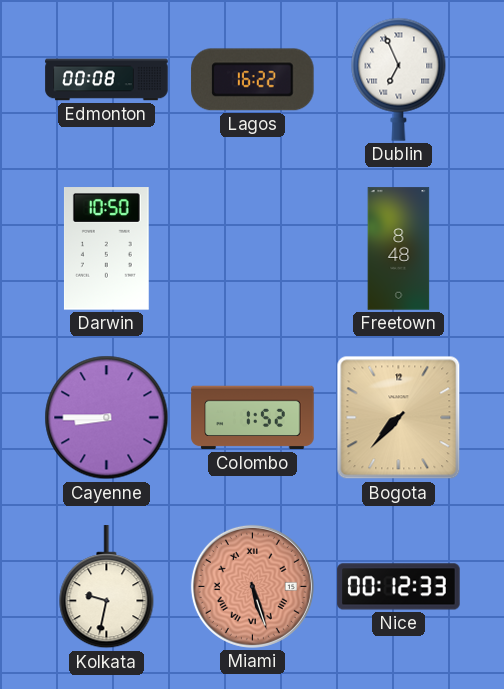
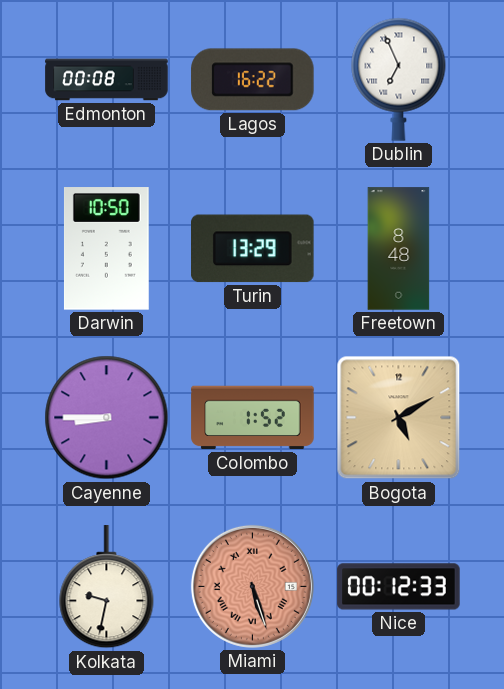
Turin: none -> 13:29
Bogota: 7:37 -> 5:10
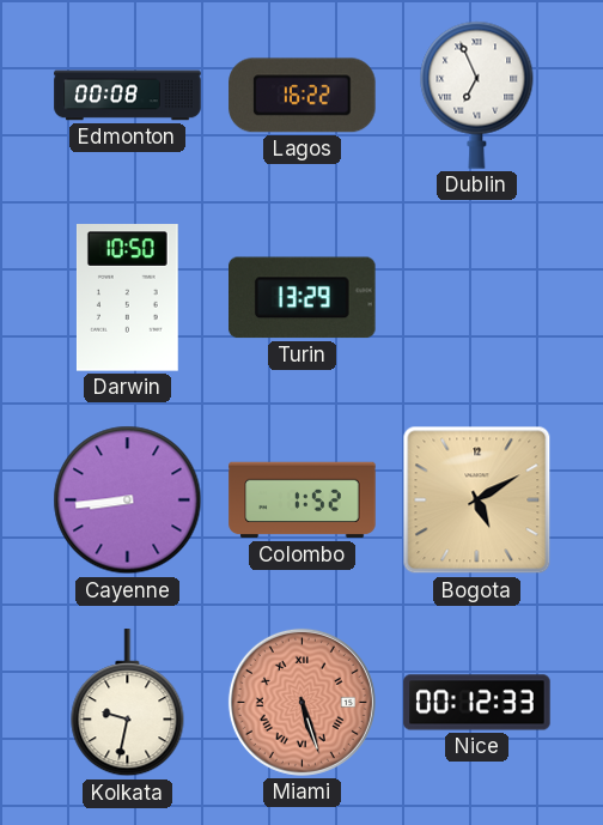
Freetown: 8:48 -> none
Cayenne: 8:45 -> 8:44
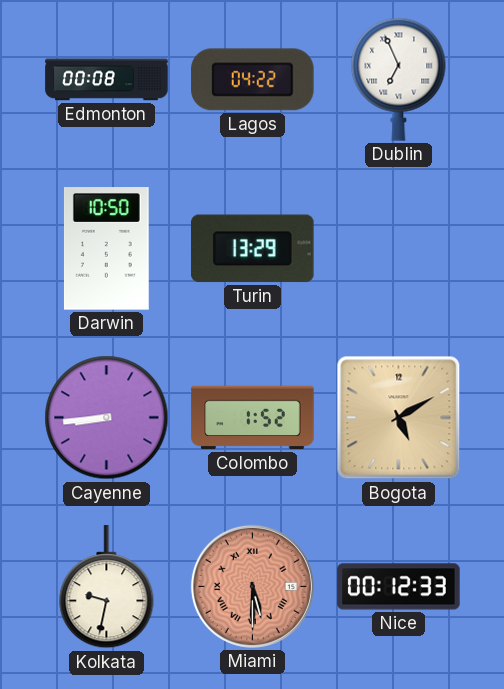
Lagos: 16:22 -> 04:22
Miami: 5:27 -> 5:30
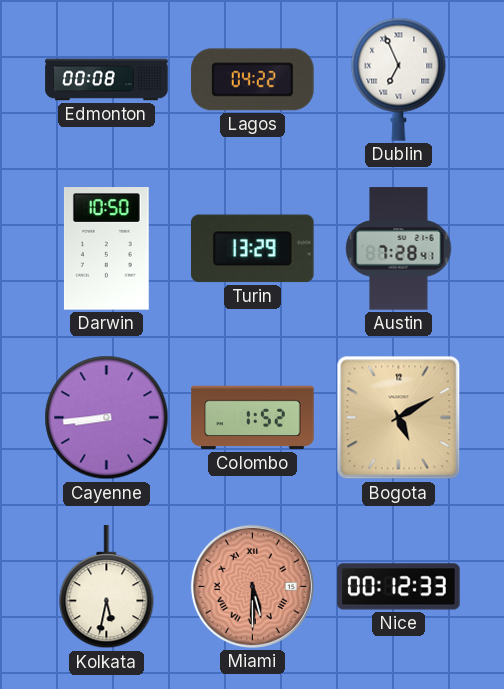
Austin: none -> 7:28
Kolkata: 9:32 -> 5:32
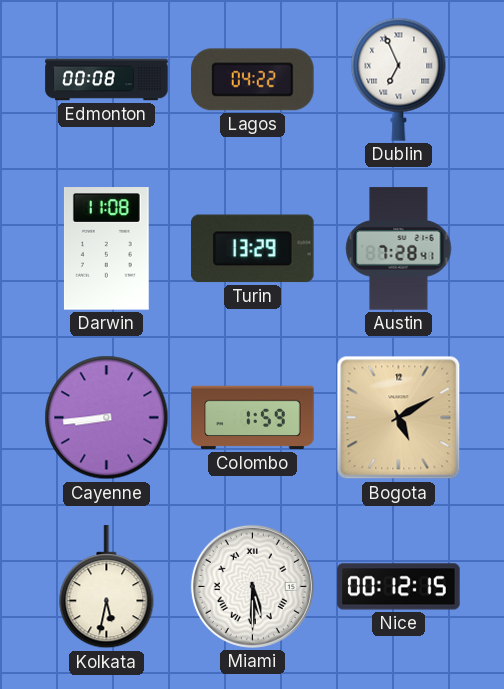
Darwin: 10:50 -> 11:08
Colombo: 1:52 -> 1:59
Miami dial: salmon -> white
Nice: 00:12:33 -> 00:12:15
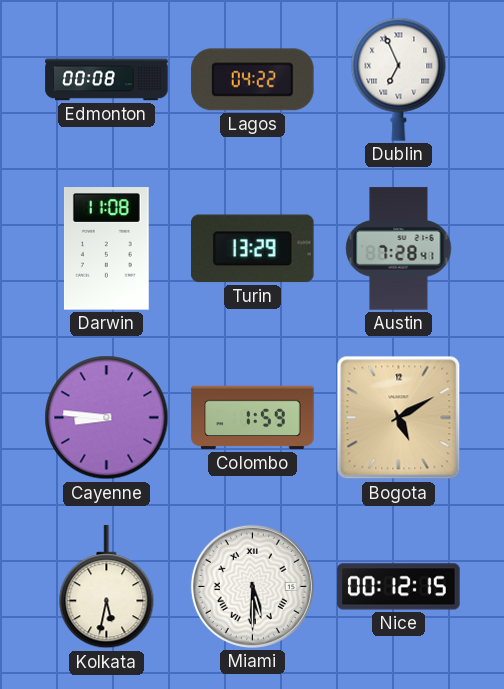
Cayenne: 8:44 -> 8:46
